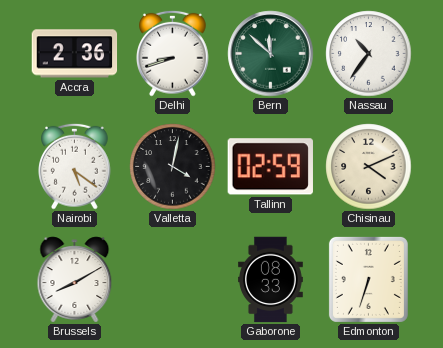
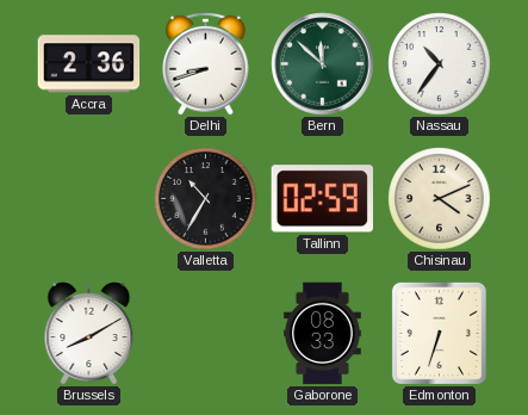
Nairobi: 5:21 -> none
Valletta: 4:02 -> 10:35
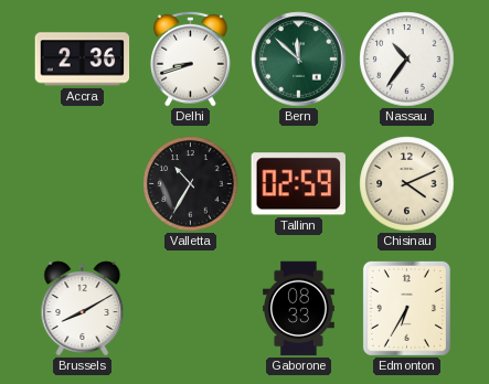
Edmonton: 6:33 -> 6:35
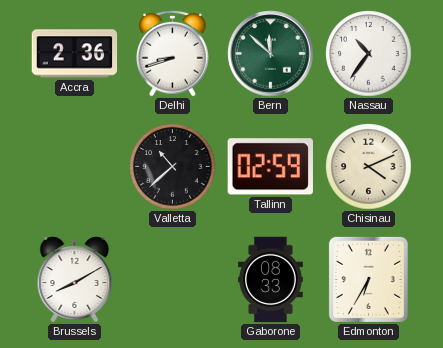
Valletta: 10:35 -> 10:38
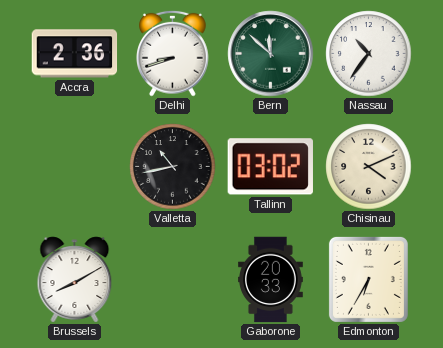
Valletta: 10:38 -> 10:43
Tallinn: 02:59 -> 03:02
Gaborone: 08:33 -> 20:33
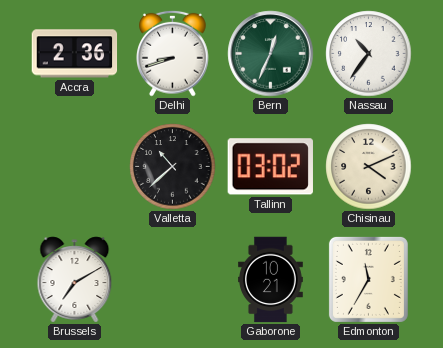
Bern: 11:52 -> 12:34
Valletta: 10:43 -> 10:38
Brussels: 8:10 -> 7:10
Gaborone: 20:33 -> 10:21
Edmonton: 6:35 -> 11:35
